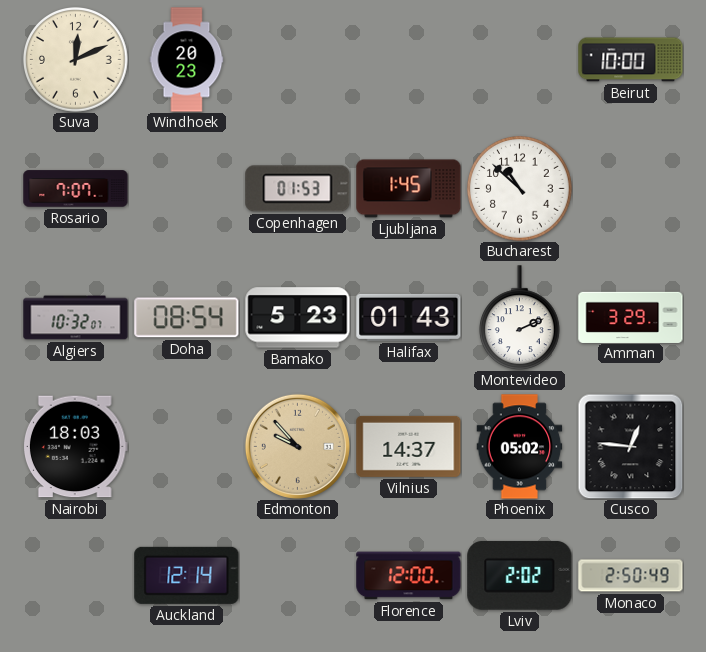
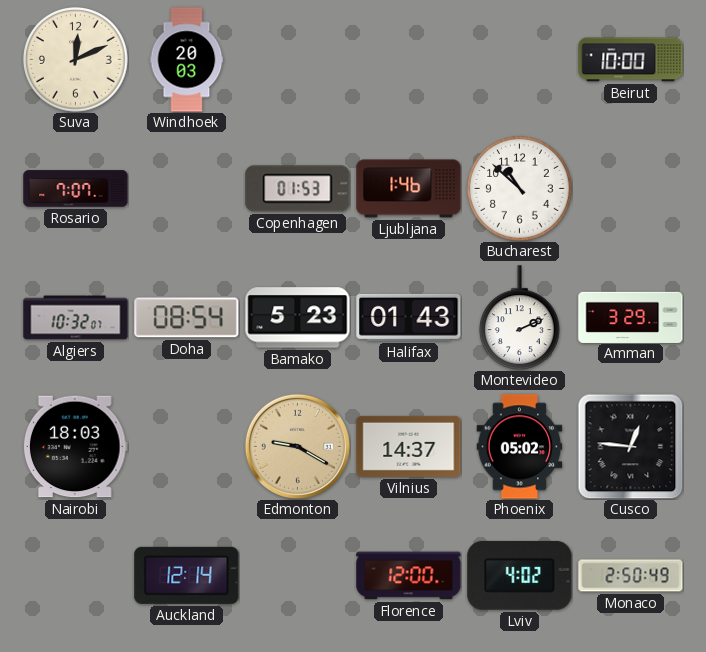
Windhoek: 20:23 -> 20:03
Ljubljana: 1:45 -> 1:46
Edmonton: 9:53 -> 9:20
Lviv: 2:02 -> 4:02
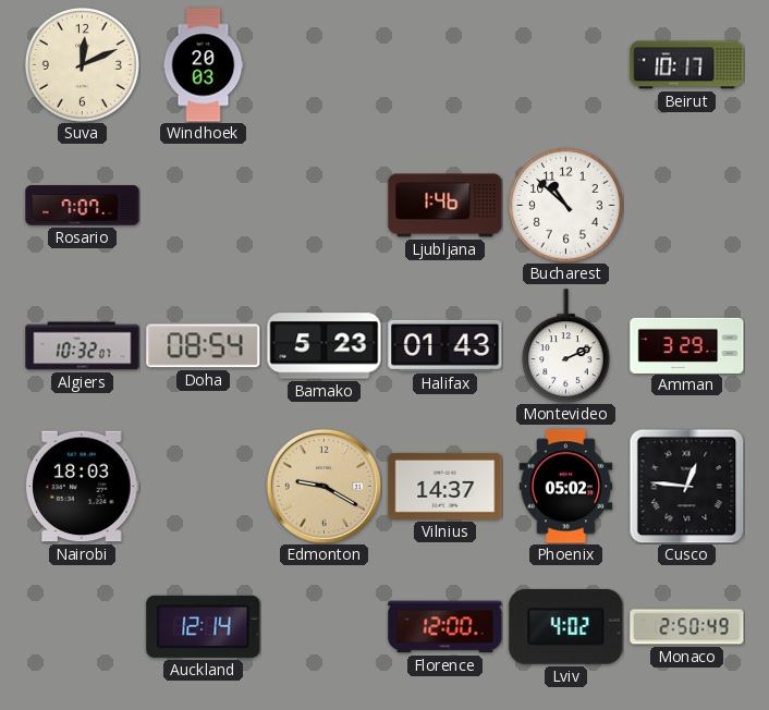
Beirut: 10:00 -> 10:17
Copenhagen: 01:53 -> none
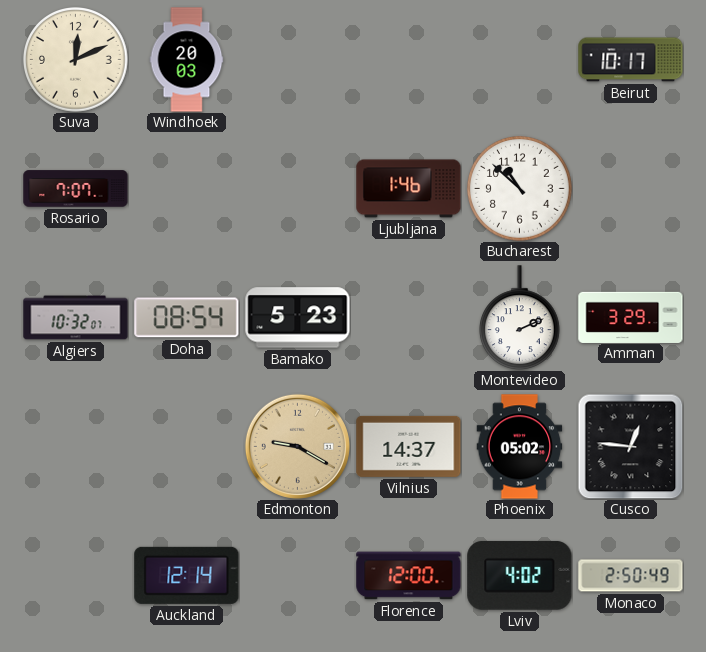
Halifax: 01:43 -> none
Nairobi: 18:03 -> none
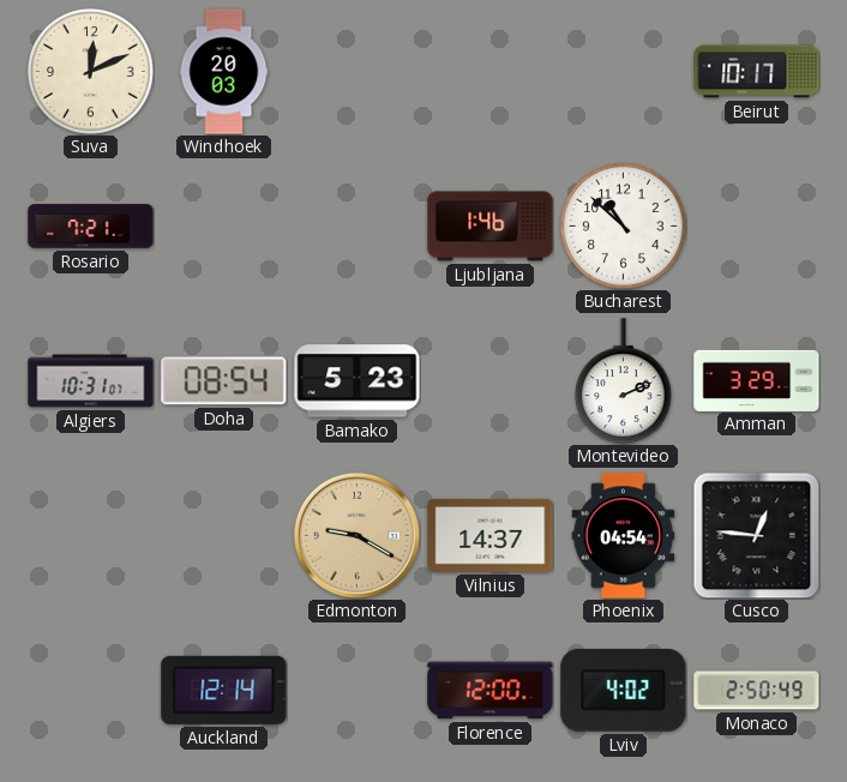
Rosario: 7:07 -> 7:21
Algiers: 10:32 -> 10:31
Phoenix: 05:02 -> 04:54
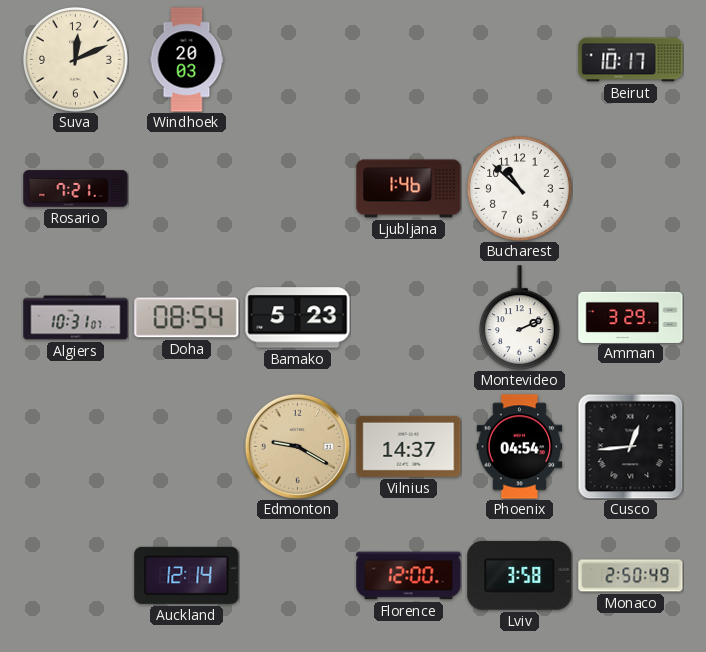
Cusco: 12:46 -> 12:44
Lviv: 4:02 -> 3:58
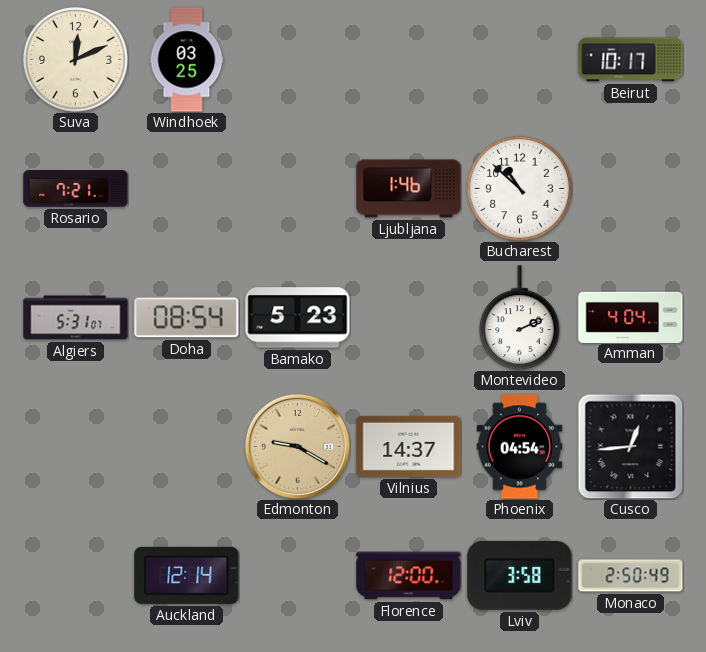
Windhoek: 20:03 -> 03:25
Algiers: 10:31 -> 5:31
Amman: 3:29 -> 4:04
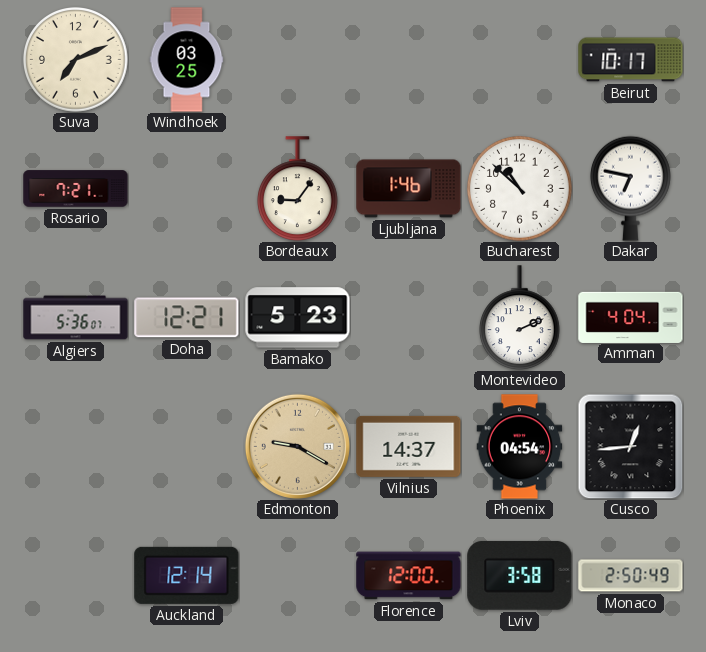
Suva: 12:11 -> 7:11
Bordeaux: none -> 9:06
Dakar: none -> 6:47
Algiers: 5:31 -> 5:36
Doha: 08:54 -> 12:21
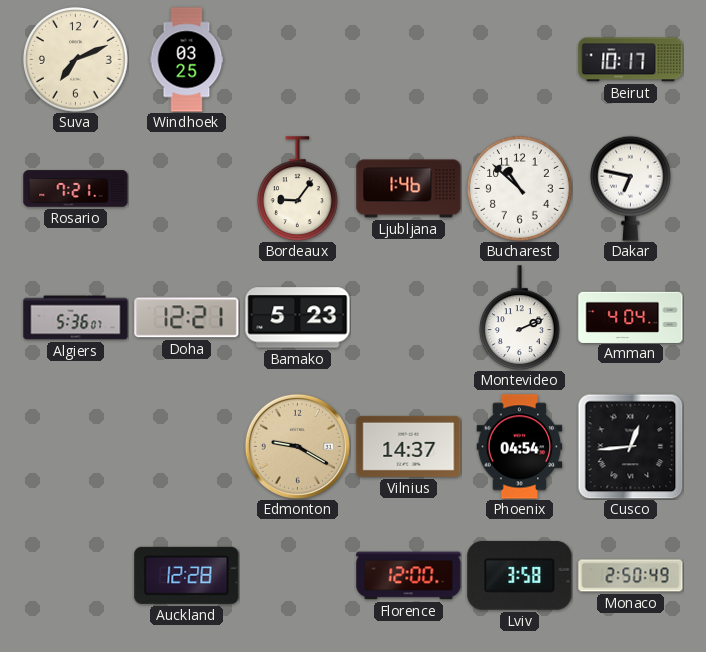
Auckland: 12:14 -> 12:28
